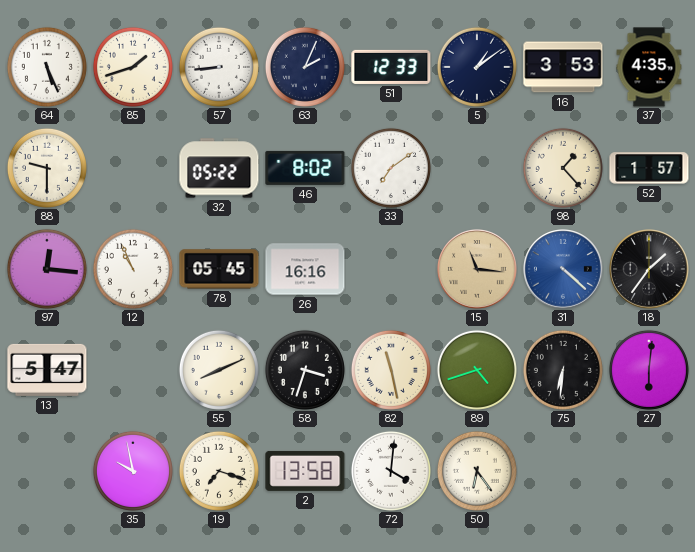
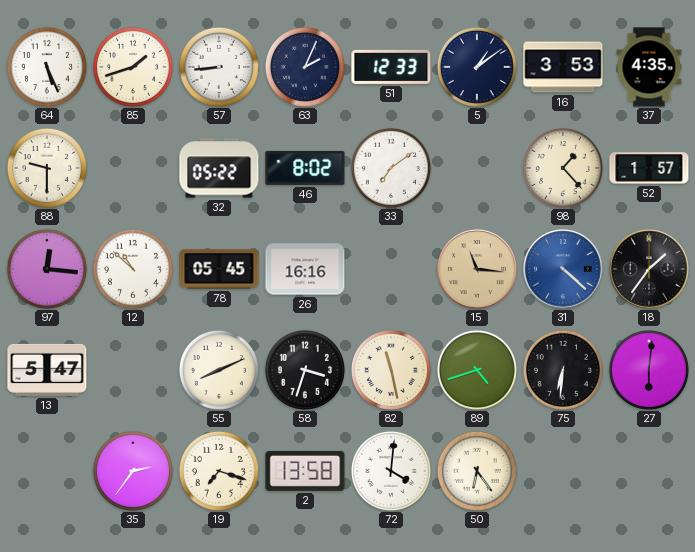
12: 10:56 -> 10:52
35: 9:58 -> 2:36
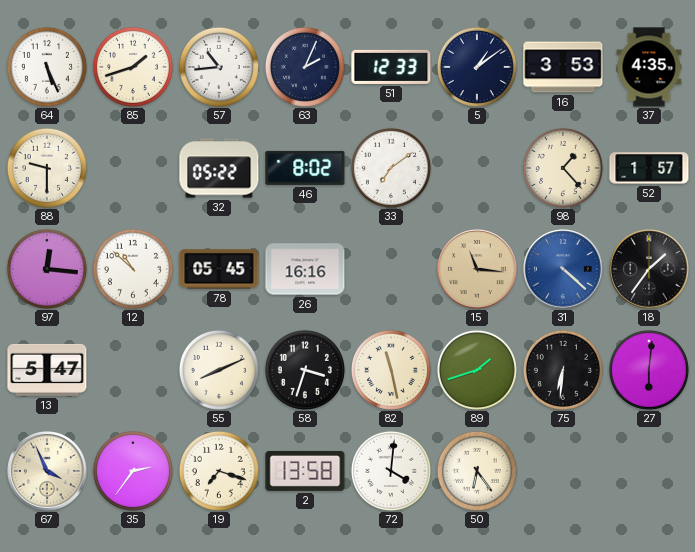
57: 8:44 -> 10:44
89: 4:42 -> 1:42
67: none -> 3:56
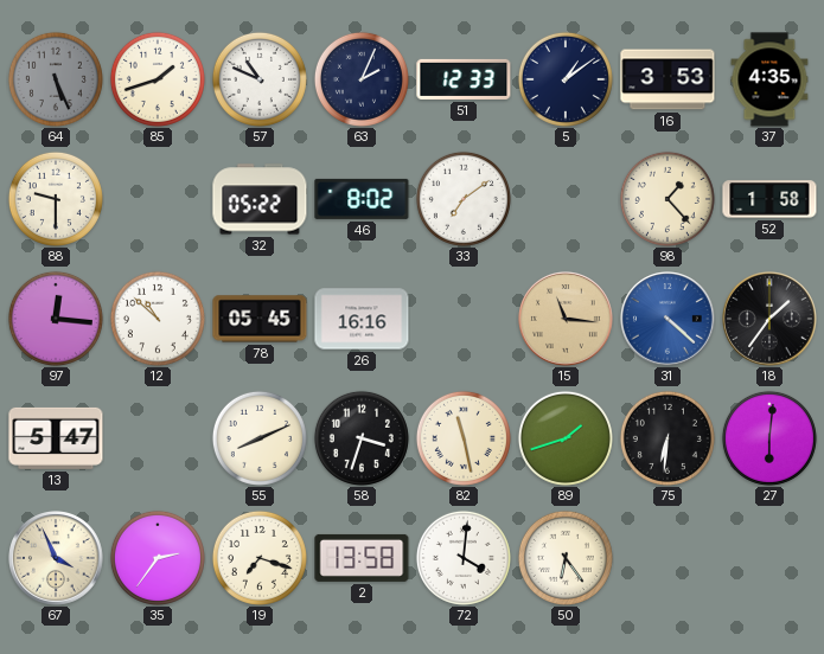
64 dial: white -> grey
57: 10:44 -> 10:49
52: 1:57 -> 1:58
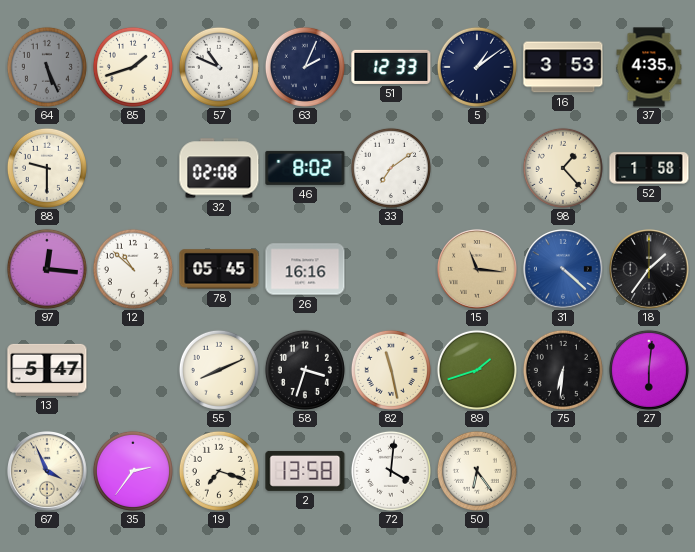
32: 05:22 -> 02:08
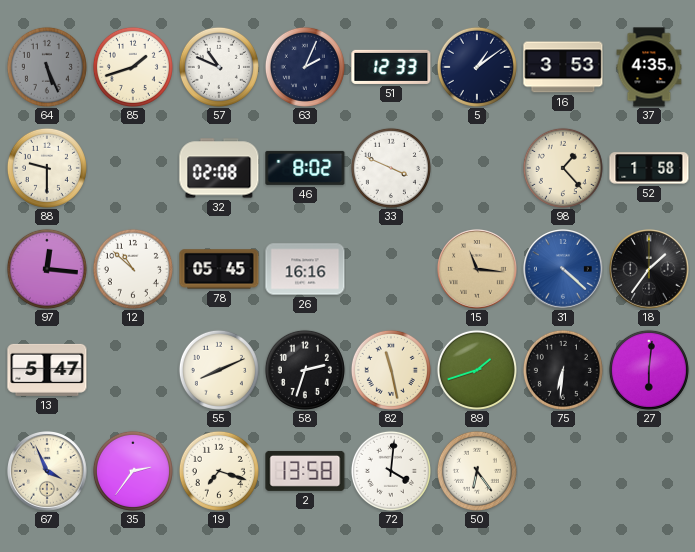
33: 7:09 -> 3:49
58: 3:33 -> 2:33
